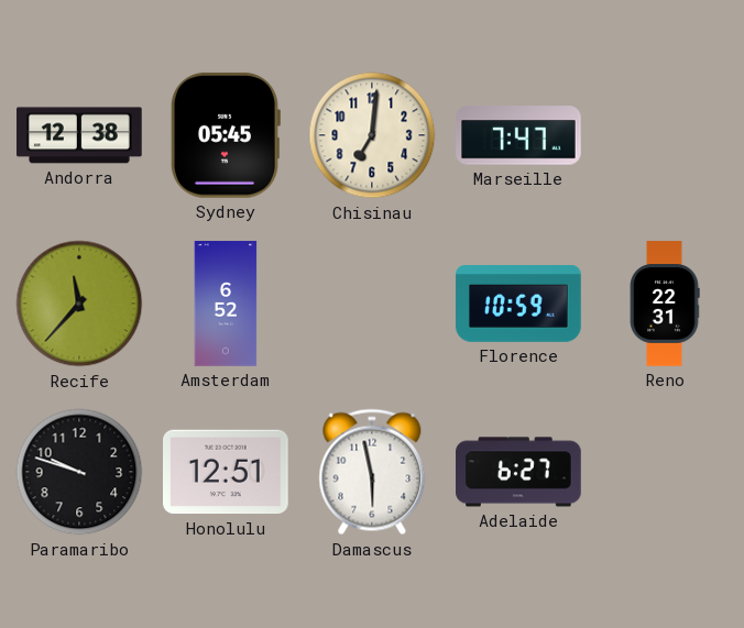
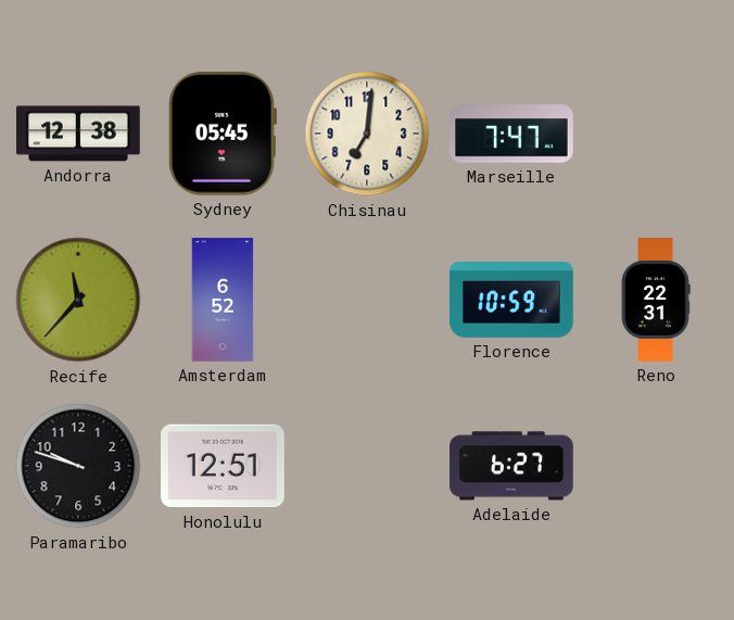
Damascus: 5:58 -> none
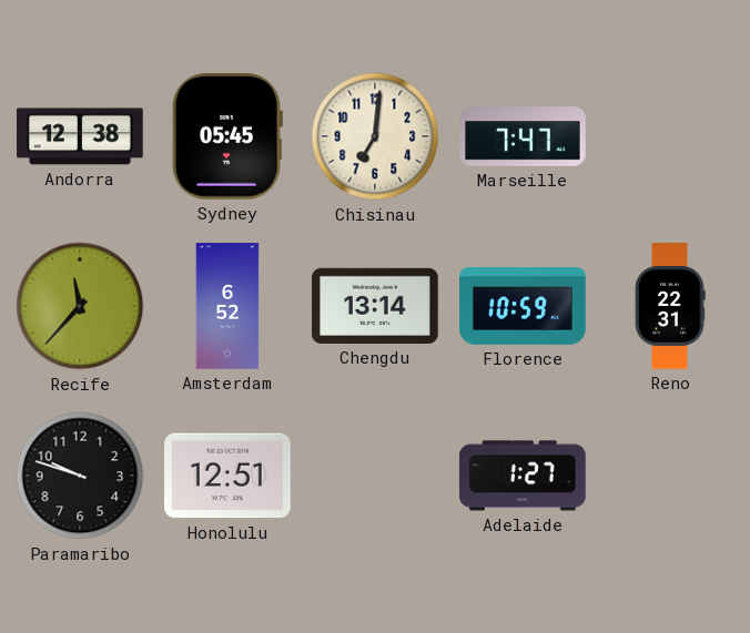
Chengdu: none -> 13:14
Adelaide: 6:27 -> 1:27
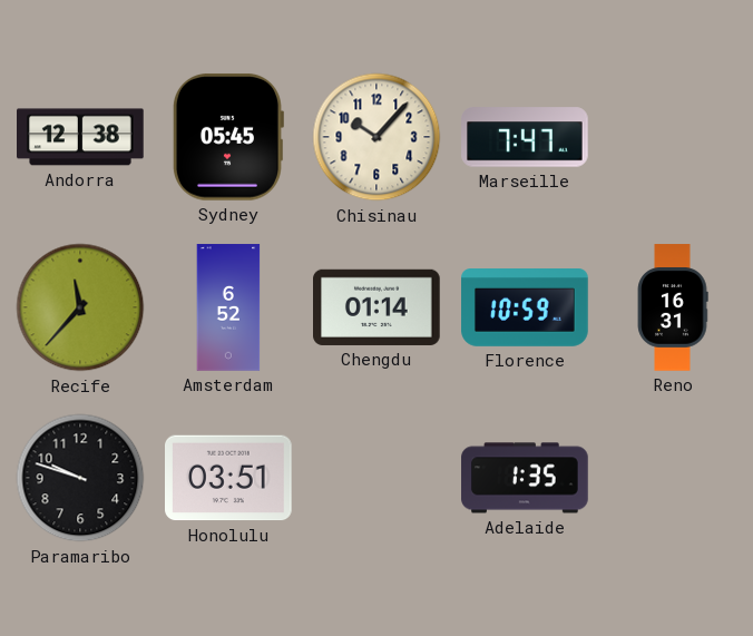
Chisinau: 7:01 -> 10:07
Chengdu: 13:14 -> 01:14
Reno: 22:31 -> 16:31
Honolulu: 12:51 -> 03:51
Adelaide: 1:27 -> 1:35
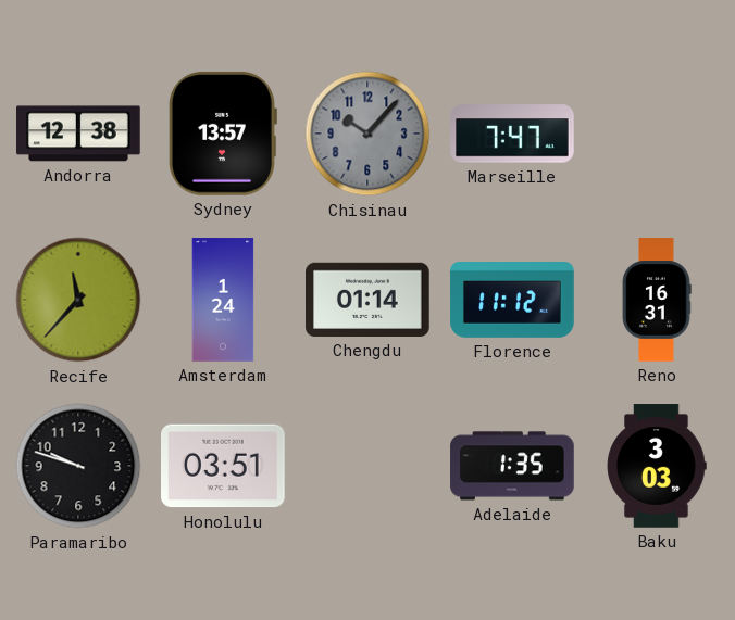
Sydney: 05:45 -> 13:57
Chisinau dial: cream -> grey
Amsterdam: 6:52 -> 1:24
Florence: 10:59 -> 11:12
Baku: none -> 3:03
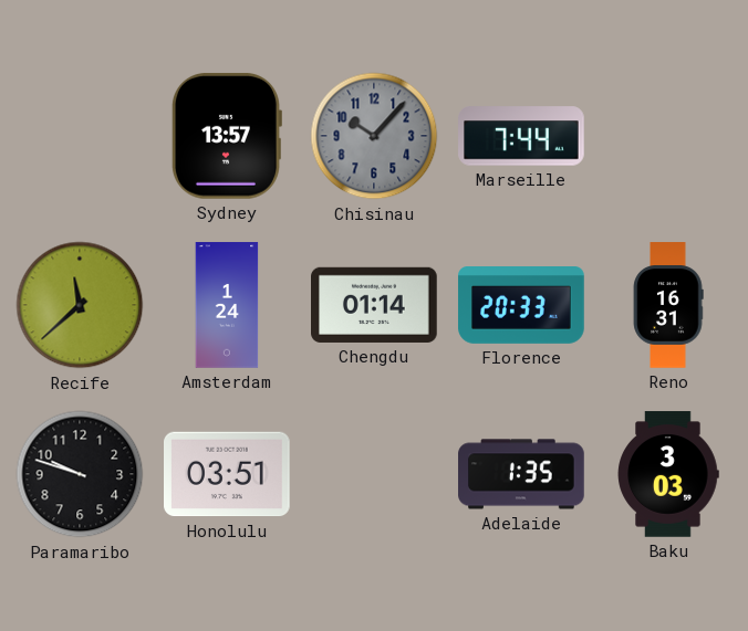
Andorra: 12:38 -> none
Marseille: 7:47 -> 7:44
Recife: 11:37 -> 11:38
Florence: 11:12 -> 20:33
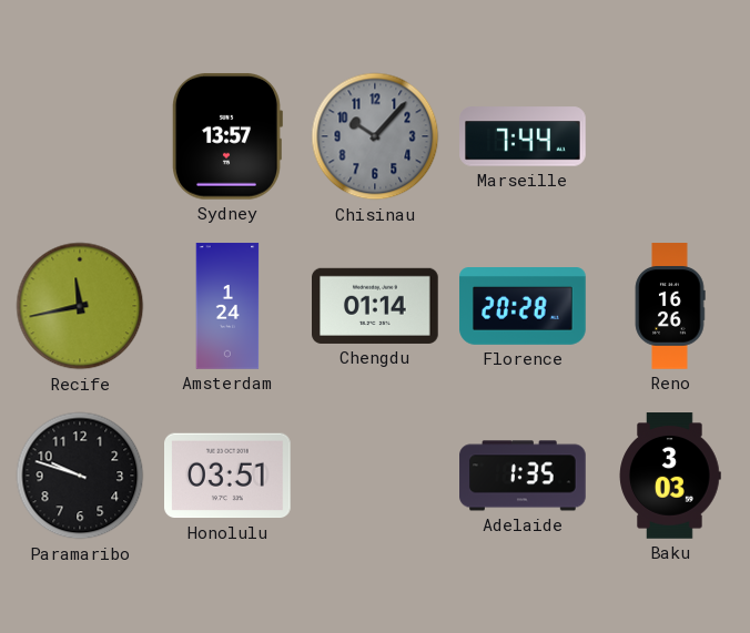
Recife: 11:38 -> 11:43
Florence: 20:33 -> 20:28
Reno: 16:31 -> 16:26
